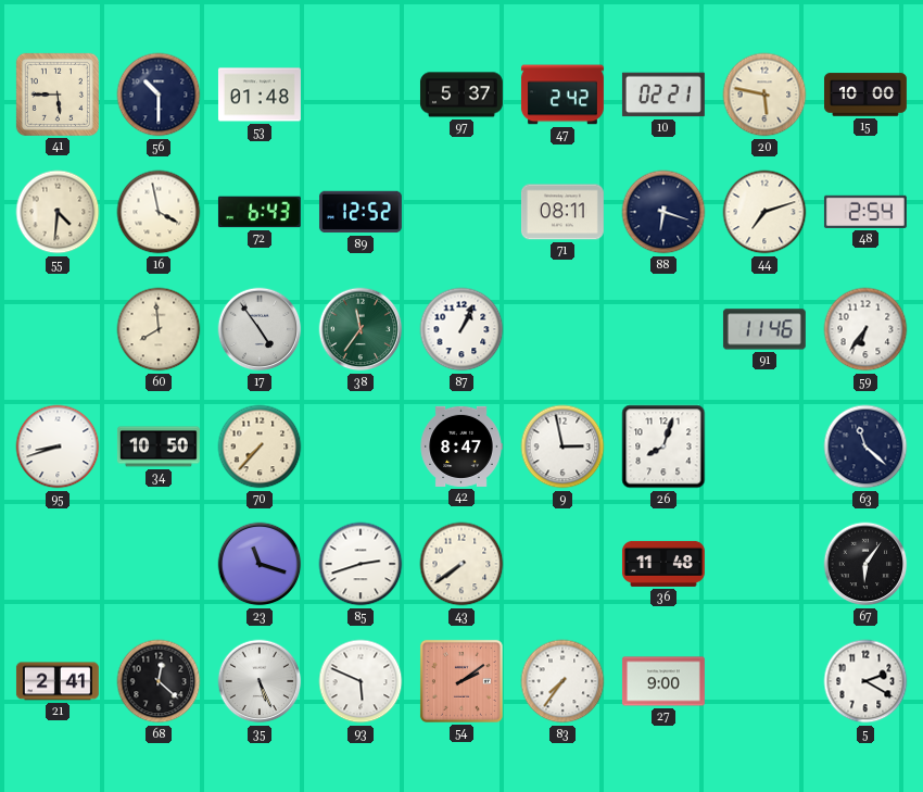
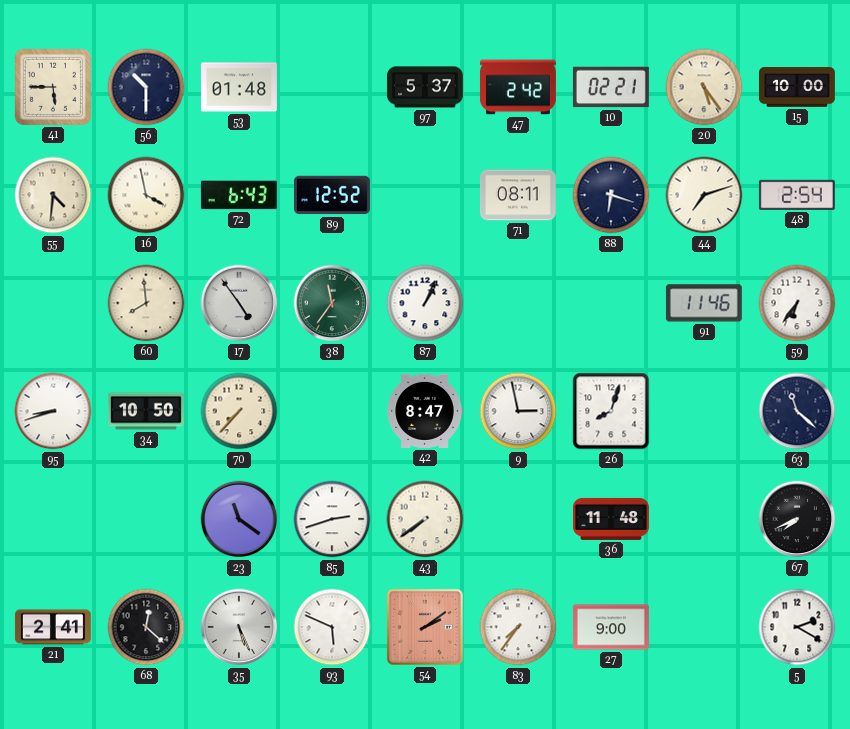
20: 5:47 -> 5:24
23: 11:18 -> 11:21
67: 6:06 -> 7:41
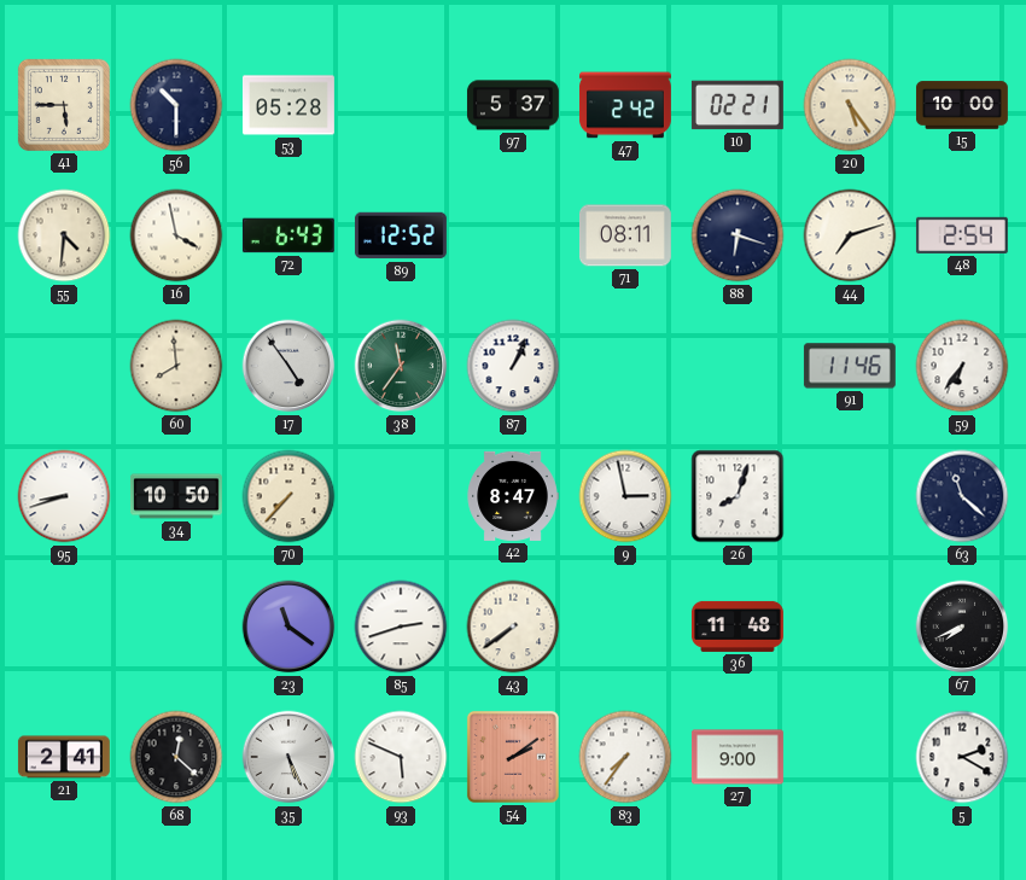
53: 01:48 -> 05:28
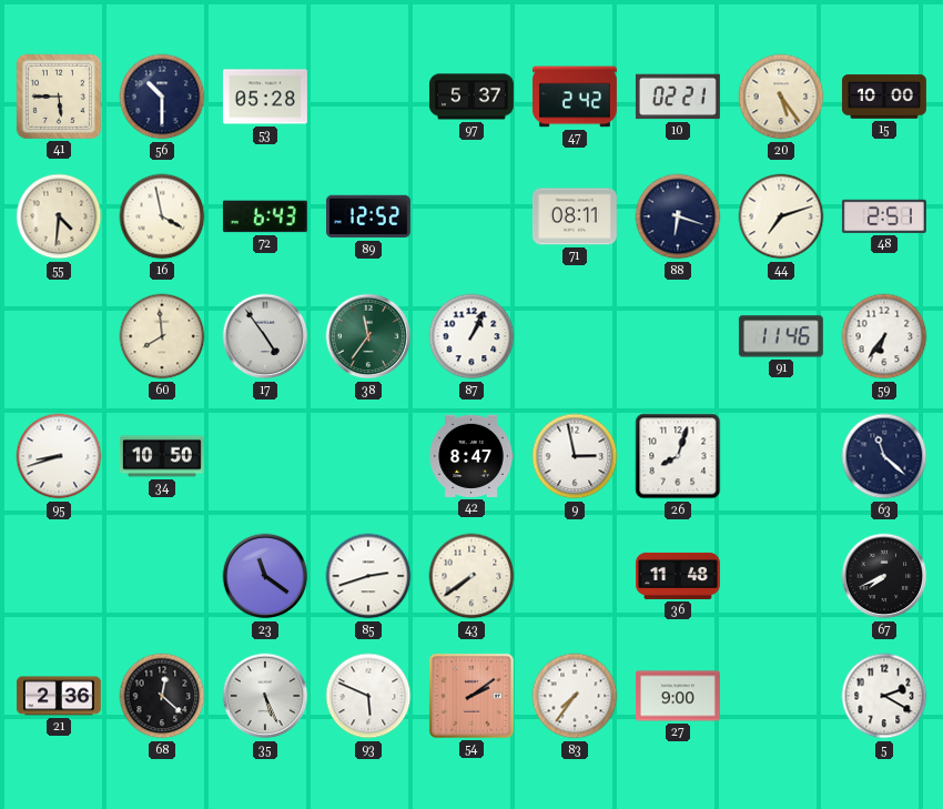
48: 2:54 -> 2:51
70: 7:37 -> none
21: 2:41 -> 2:36
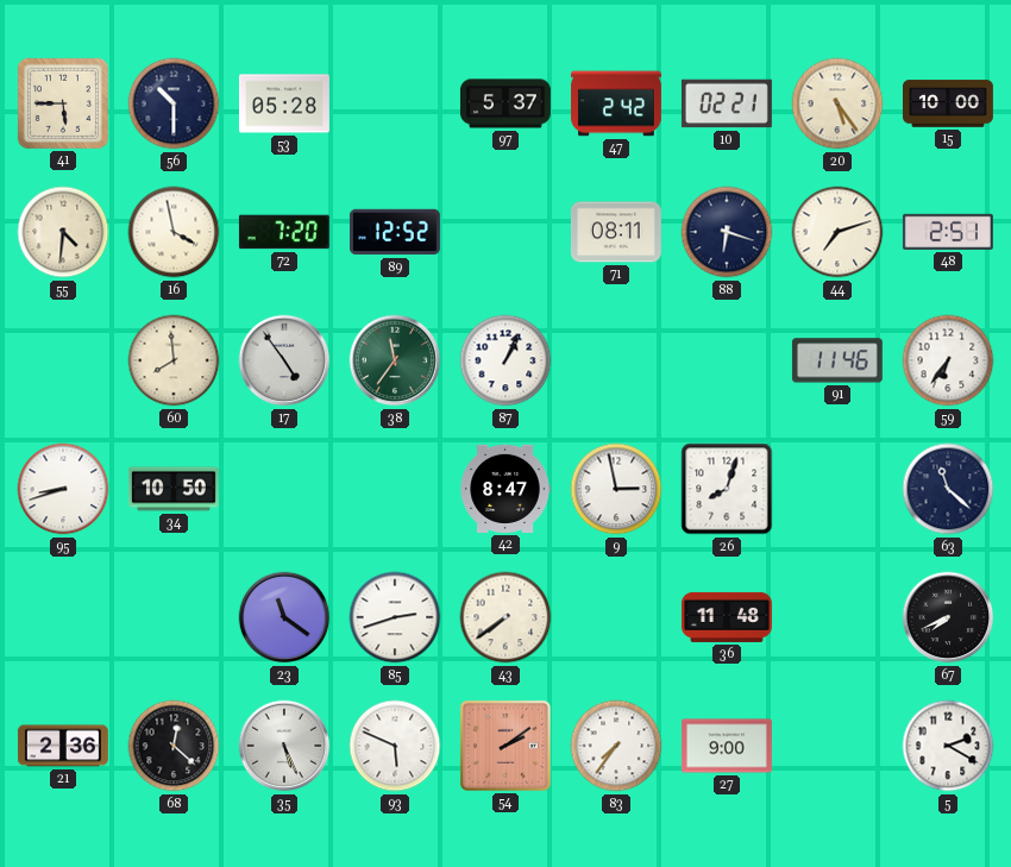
72: 6:43 -> 7:20
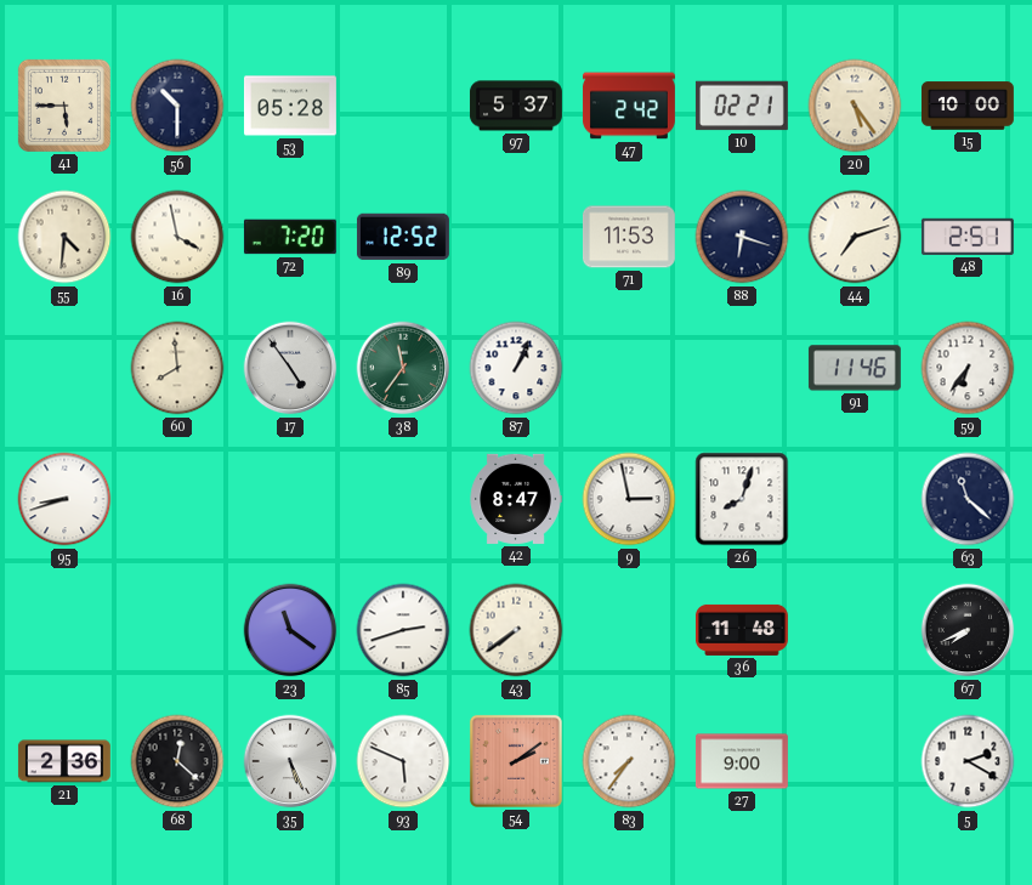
71: 08:11 -> 11:53
34: 10:50 -> none
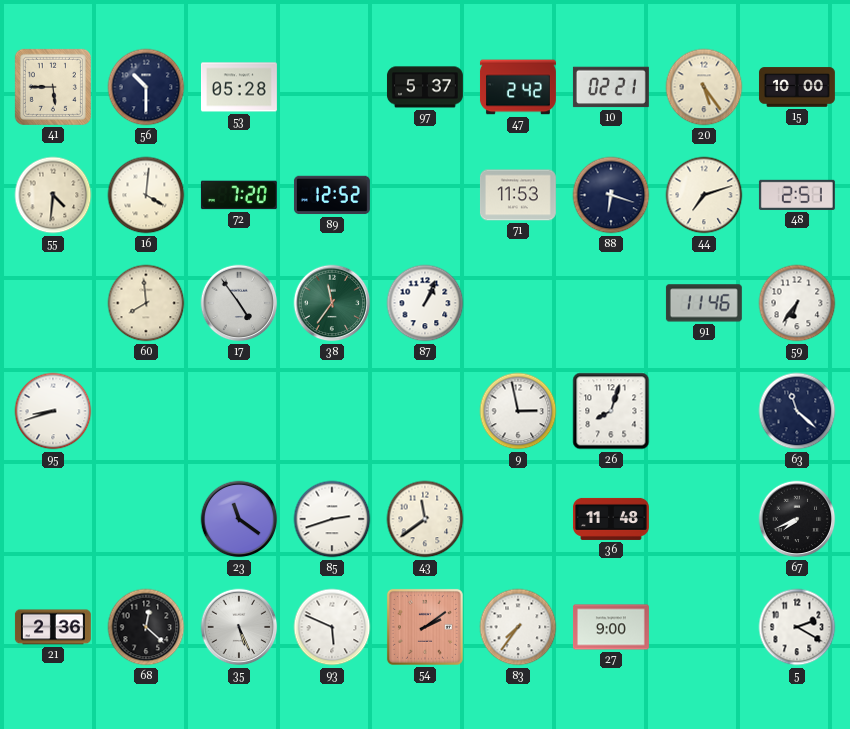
16: 3:58 -> 4:01
42: 8:47 -> none
43: 7:39 -> 11:39
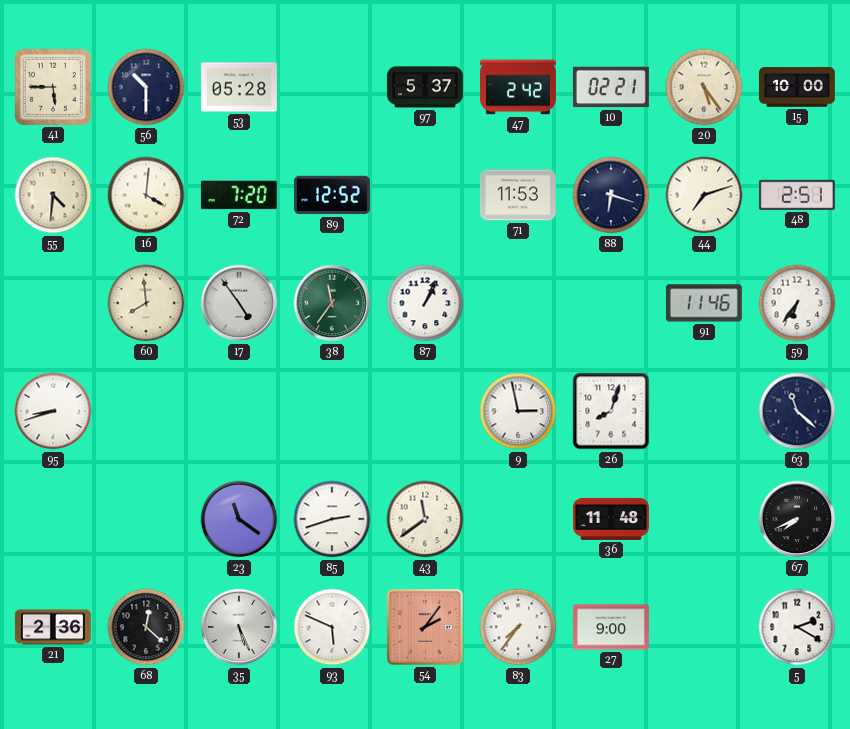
54: 2:09 -> 2:06
